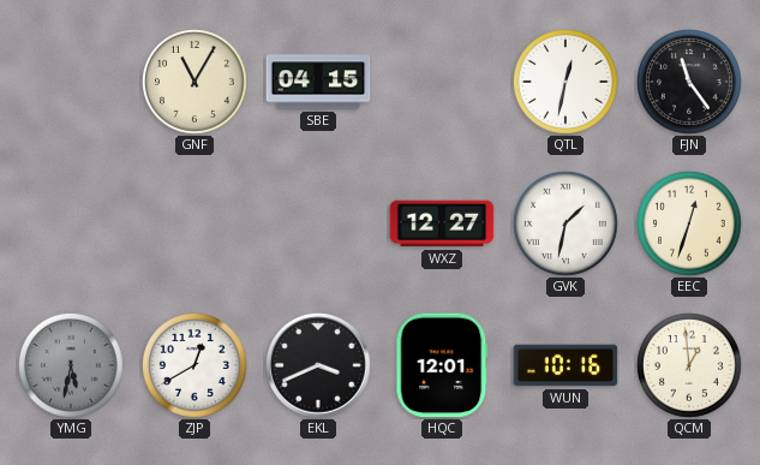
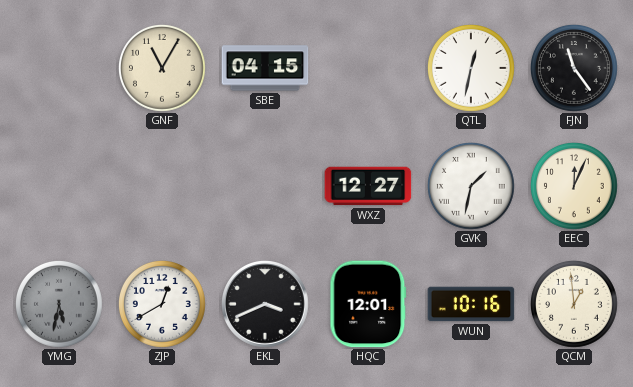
EEC: 12:33 -> 12:04
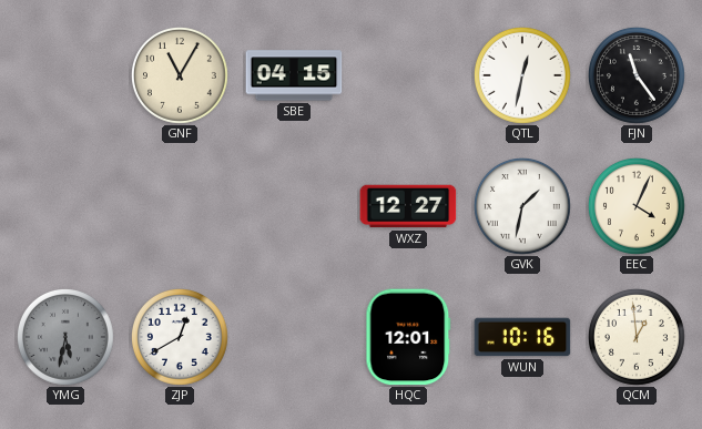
EEC: 12:04 -> 4:04
EKL: 3:41 -> none
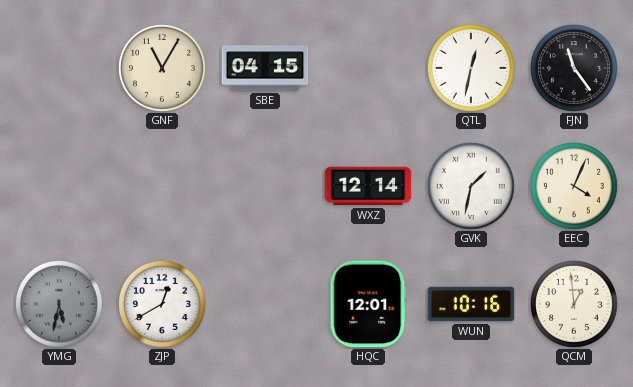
WXZ: 12:27 -> 12:14
